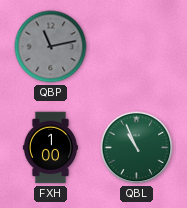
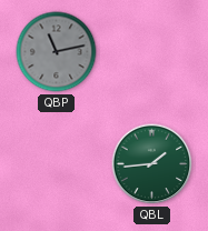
FXH: 1:00 -> none
QBL: 10:56 -> 1:44
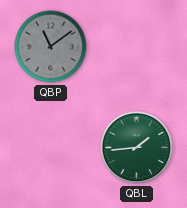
QBP: 11:13 -> 11:09
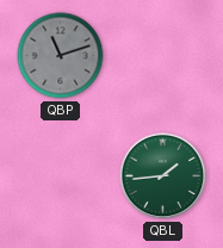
QBP: 11:09 -> 11:12
